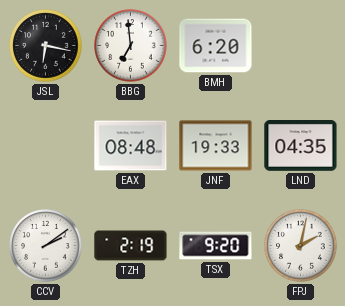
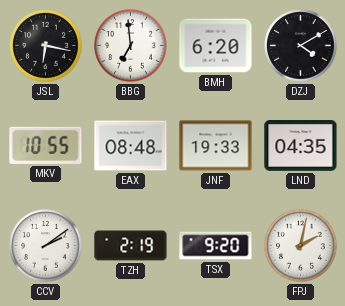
DZJ: none -> 4:10
MKV: none -> 10:55
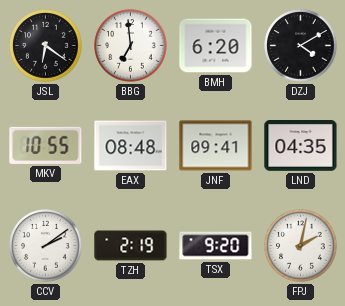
JSL: 6:17 -> 6:21
JNF: 19:33 -> 09:41
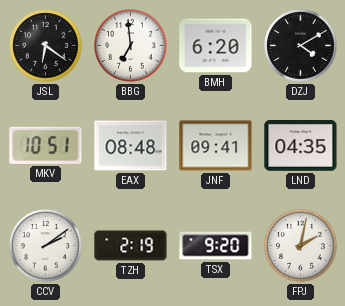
MKV: 10:55 -> 10:51
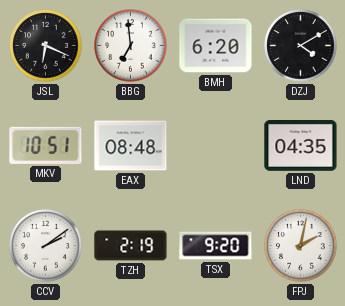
JSL: 6:21 -> 6:19
JNF: 09:41 -> none
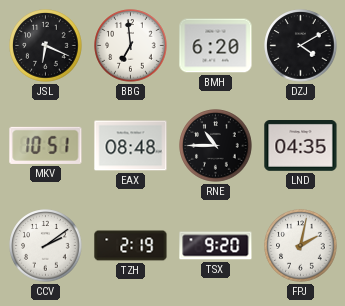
RNE: none -> 10:45
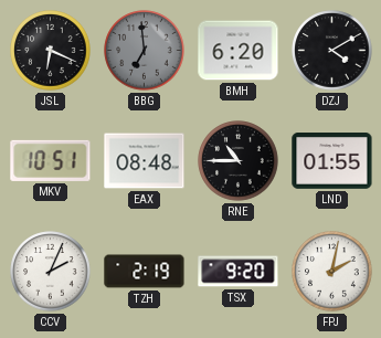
BBG dial: white -> grey
LND: 04:35 -> 01:55
CCV: 2:09 -> 2:04
